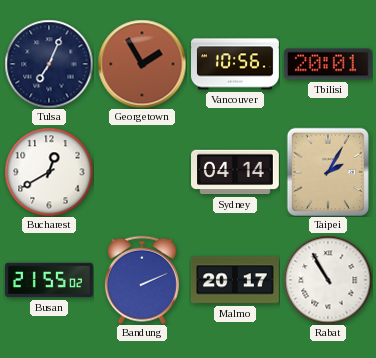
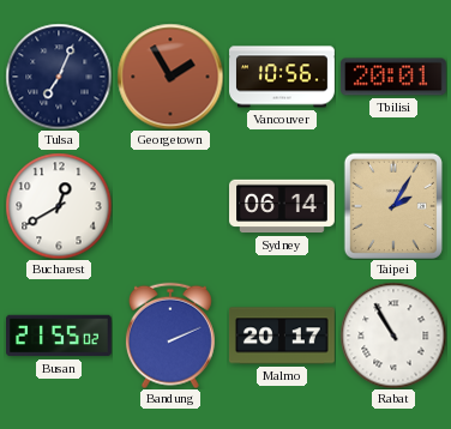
Sydney: 04:14 -> 06:14
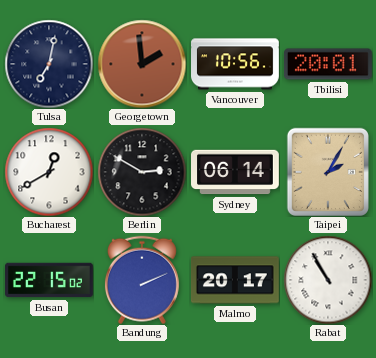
Tulsa: 7:04 -> 7:02
Georgetown: 1:55 -> 1:59
Berlin: none -> 2:50
Busan: 21:55 -> 22:15
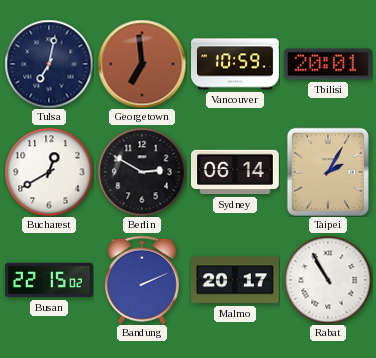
Georgetown: 1:59 -> 6:59
Vancouver: 10:56 -> 10:59
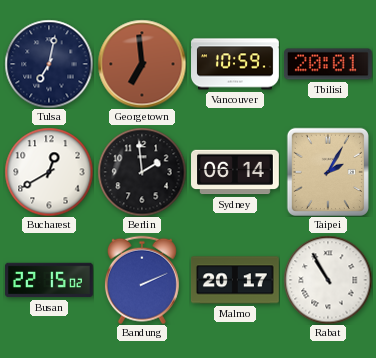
Berlin: 2:50 -> 1:59
